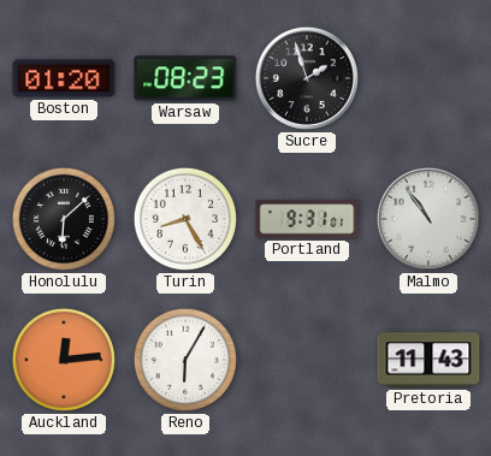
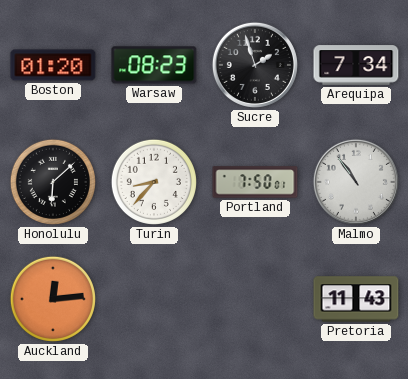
Arequipa: none -> 7:34
Turin: 8:25 -> 8:37
Portland: 9:31 -> 7:50
Reno: 6:05 -> none
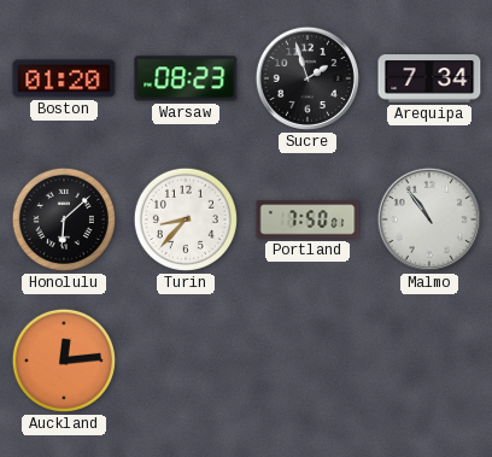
Pretoria: 11:43 -> none
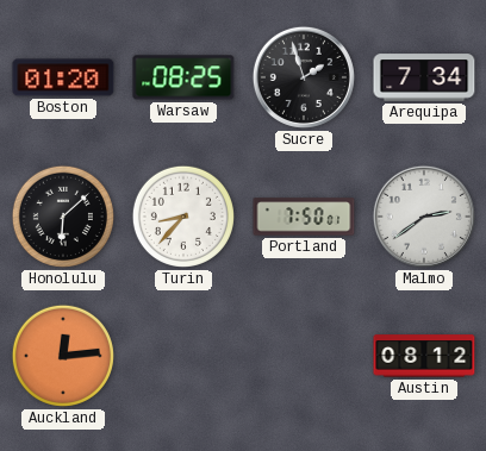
Warsaw: 08:23 -> 08:25
Malmo: 10:54 -> 2:39
Austin: none -> 08:12
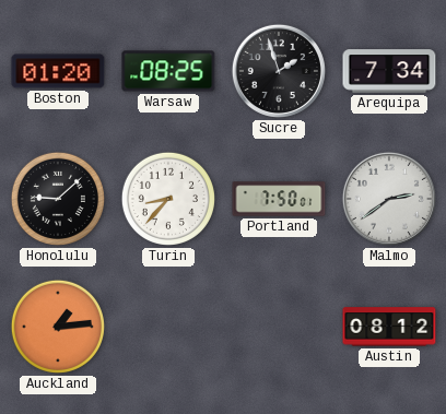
Honolulu: 6:08 -> 9:08
Auckland: 12:14 -> 1:14
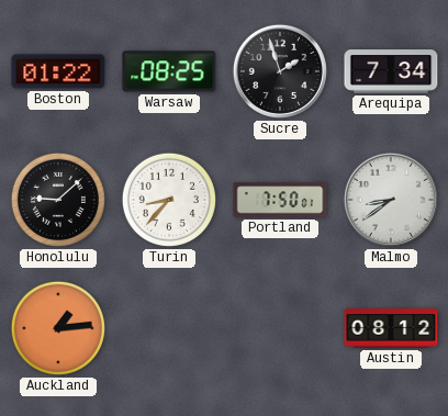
Boston: 01:20 -> 01:22
Malmo: 2:39 -> 8:39
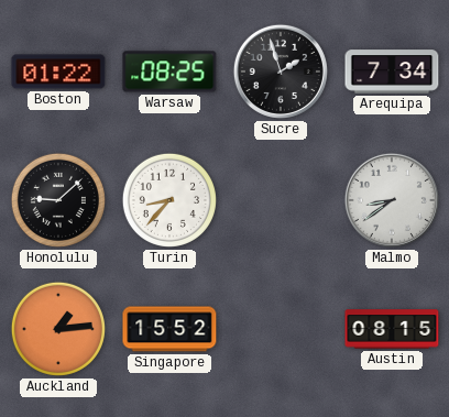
Portland: 7:50 -> none
Singapore: none -> 15:52
Austin: 08:12 -> 08:15
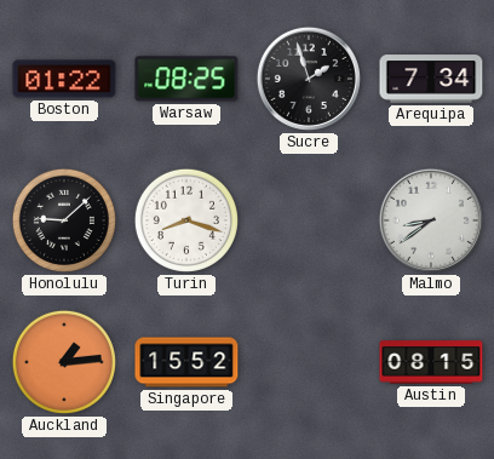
Turin: 8:37 -> 8:18
